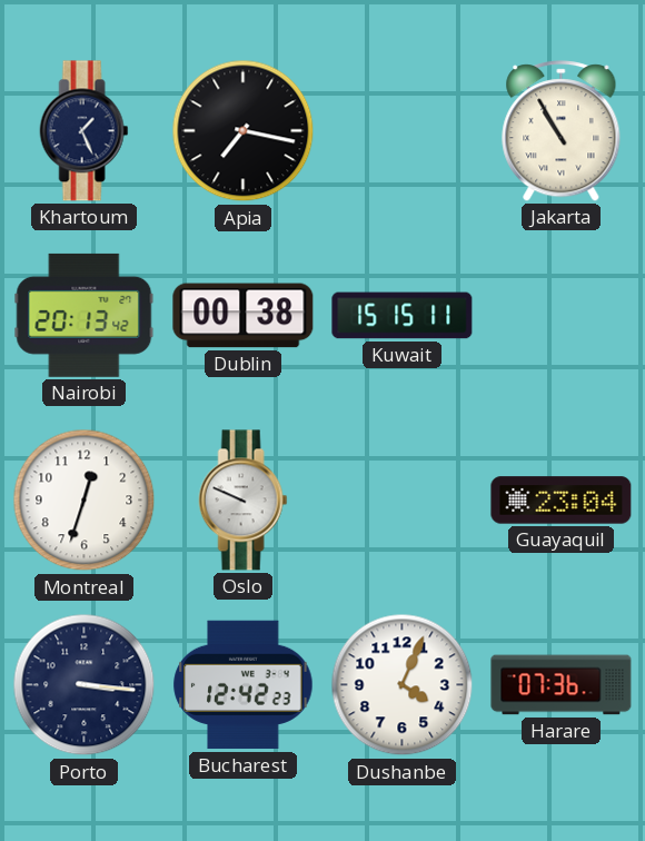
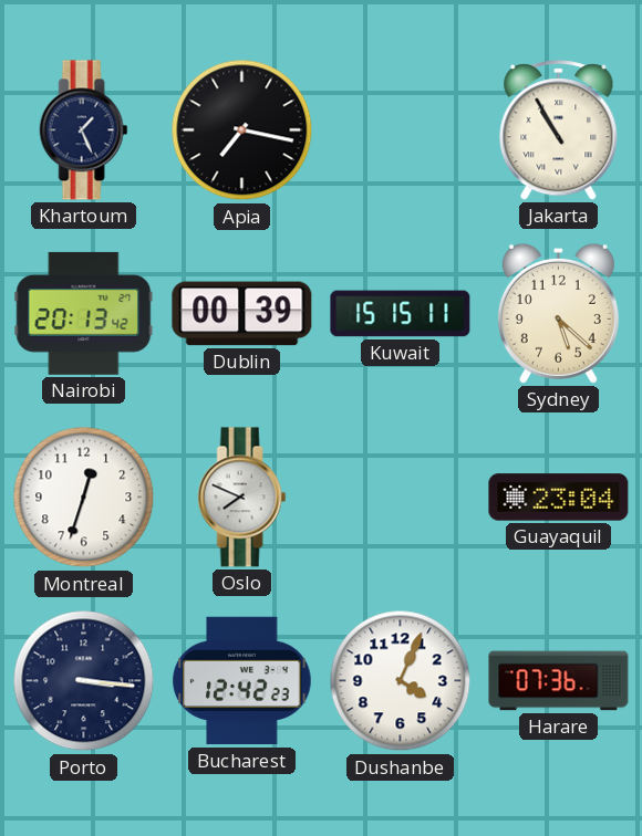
Dublin: 00:38 -> 00:39
Sydney: none -> 5:22
Oslo: 9:49 -> 7:49
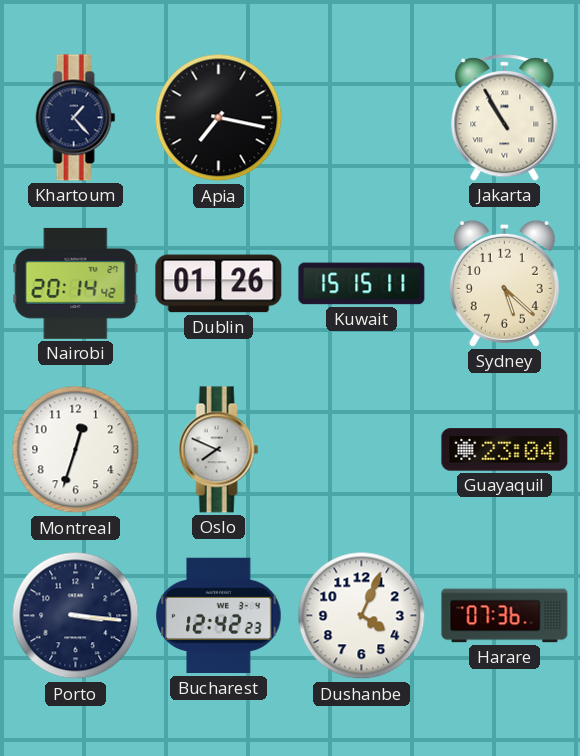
Khartoum: 1:26 -> 1:23
Nairobi: 20:13 -> 20:14
Dublin: 00:39 -> 01:26
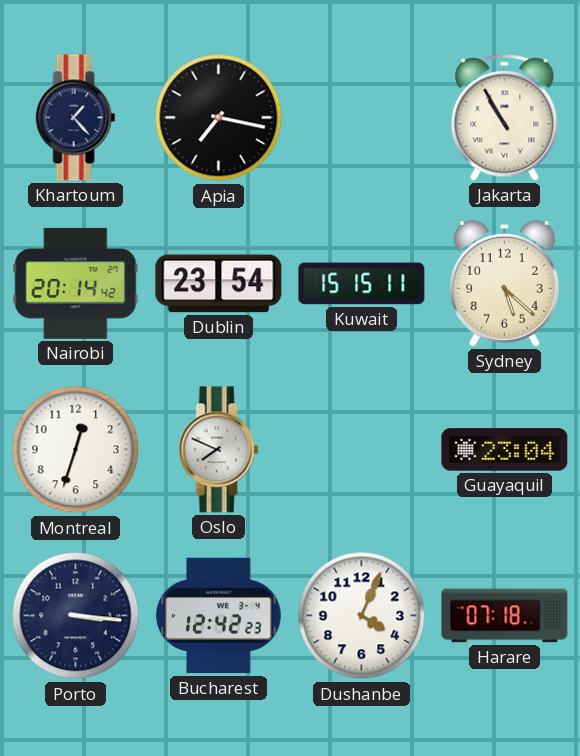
Dublin: 01:26 -> 23:54
Harare: 07:36 -> 07:18
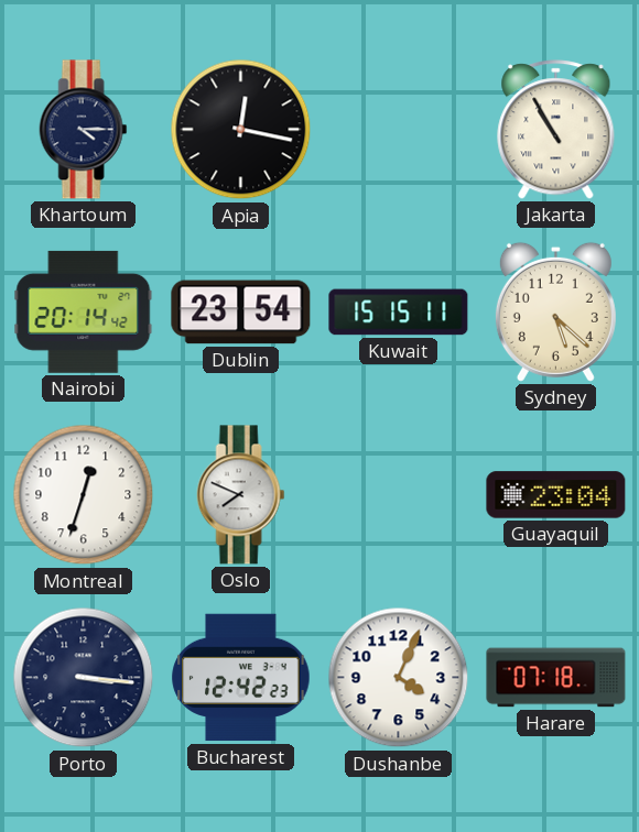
Khartoum: 1:23 -> 4:15
Apia: 7:17 -> 12:17
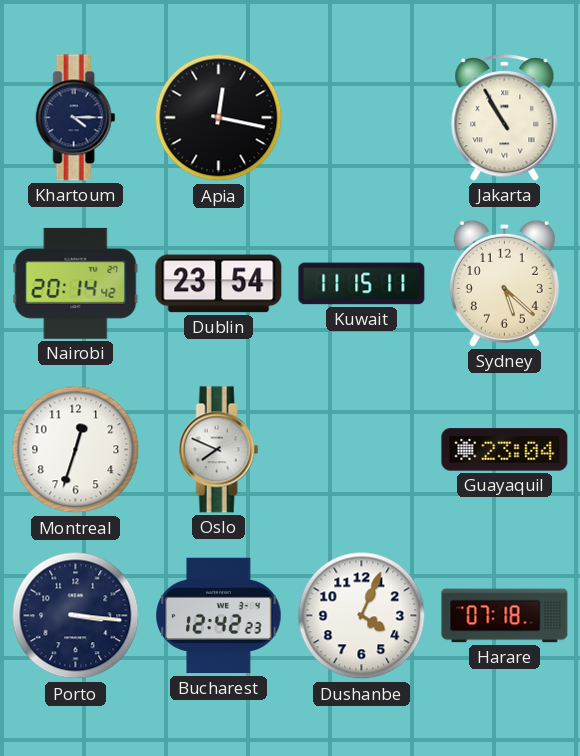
Kuwait: 15:15 -> 11:15
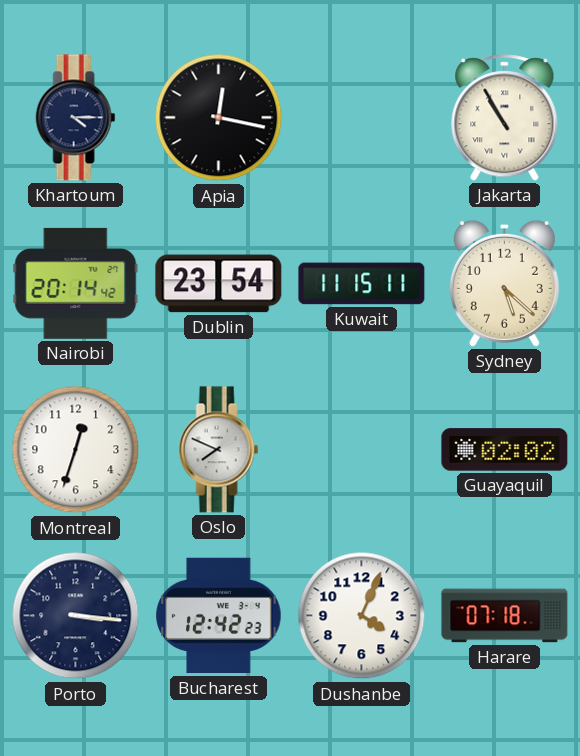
Guayaquil: 23:04 -> 02:02
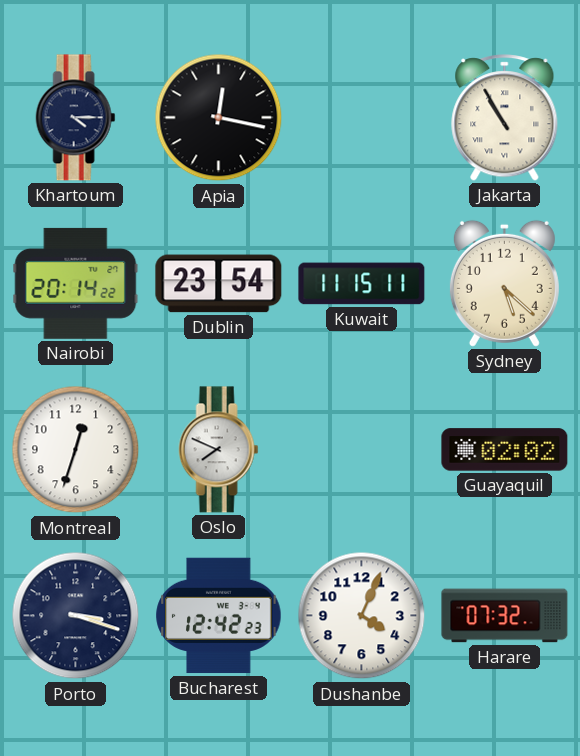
Nairobi: 20:14:42 -> 20:14:22
Porto: 3:16 -> 3:18
Harare: 07:18 -> 07:32
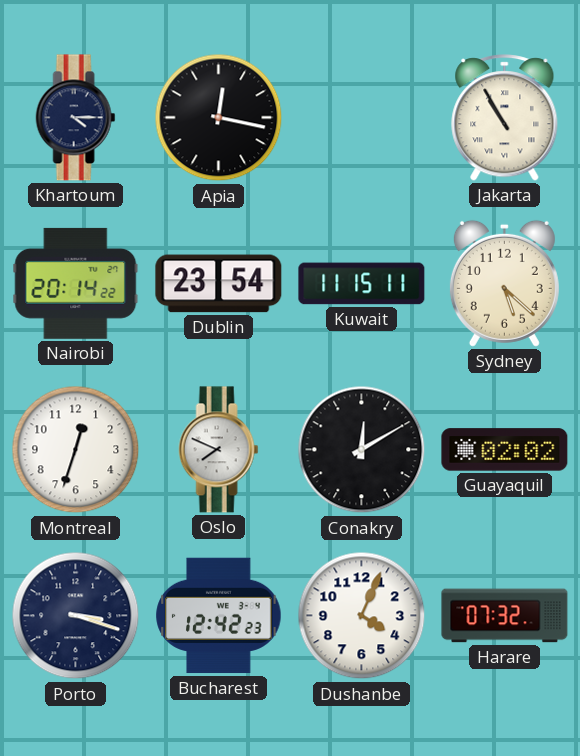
Conakry: none -> 12:10
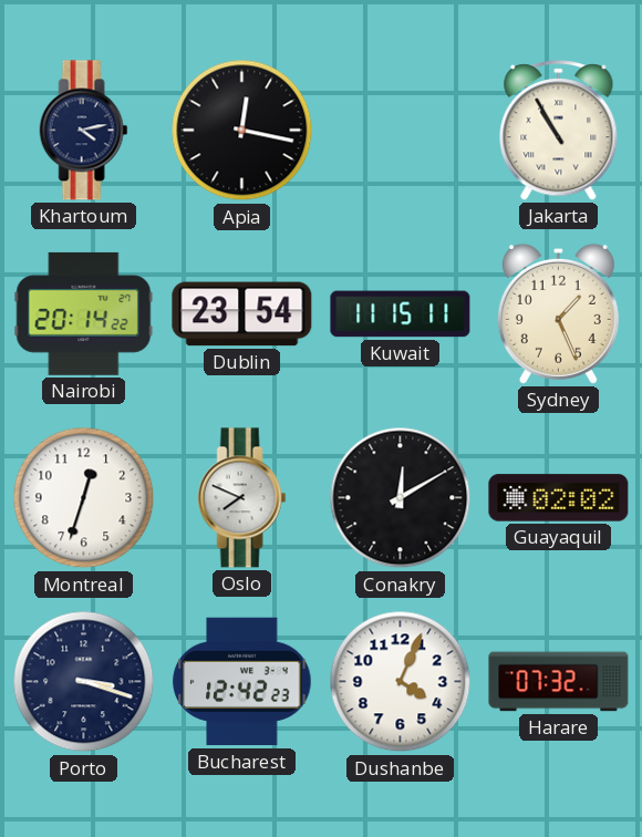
Khartoum: 4:15 -> 4:13
Sydney: 5:22 -> 1:26
